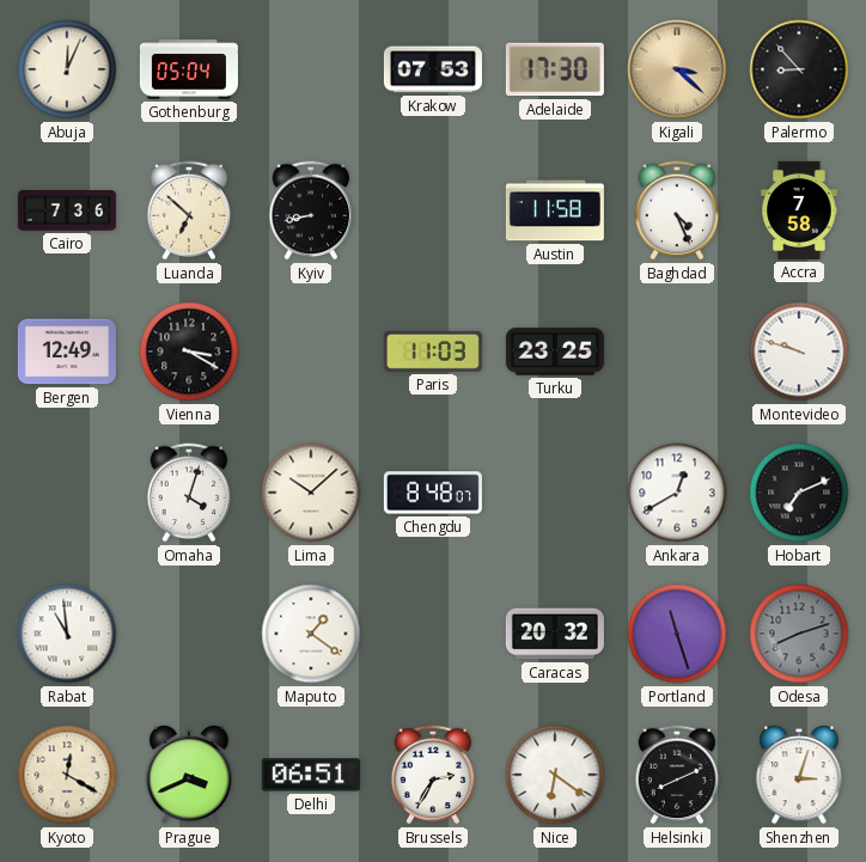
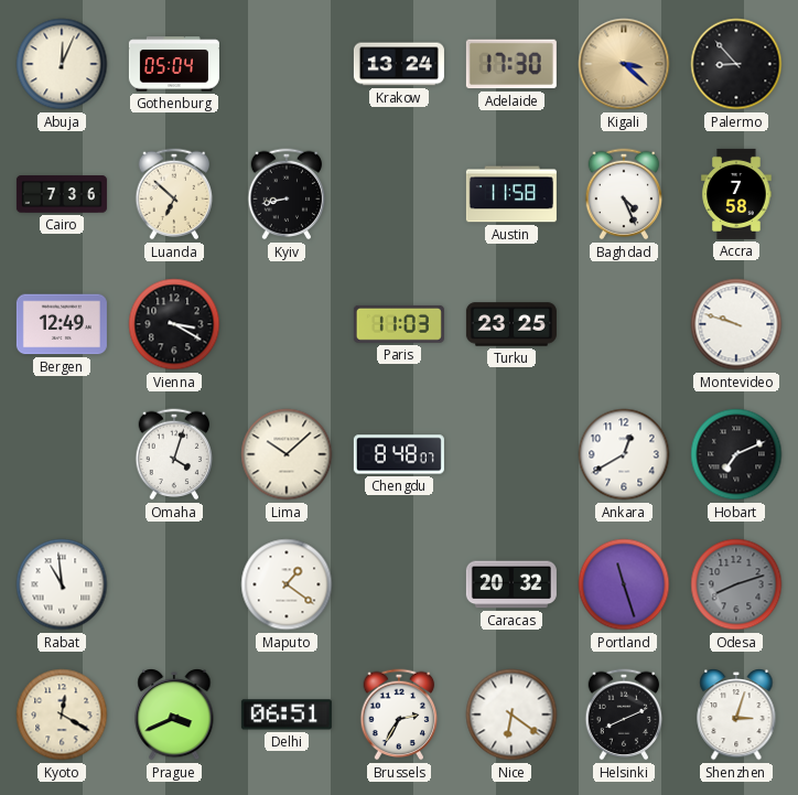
Krakow: 07:53 -> 13:24
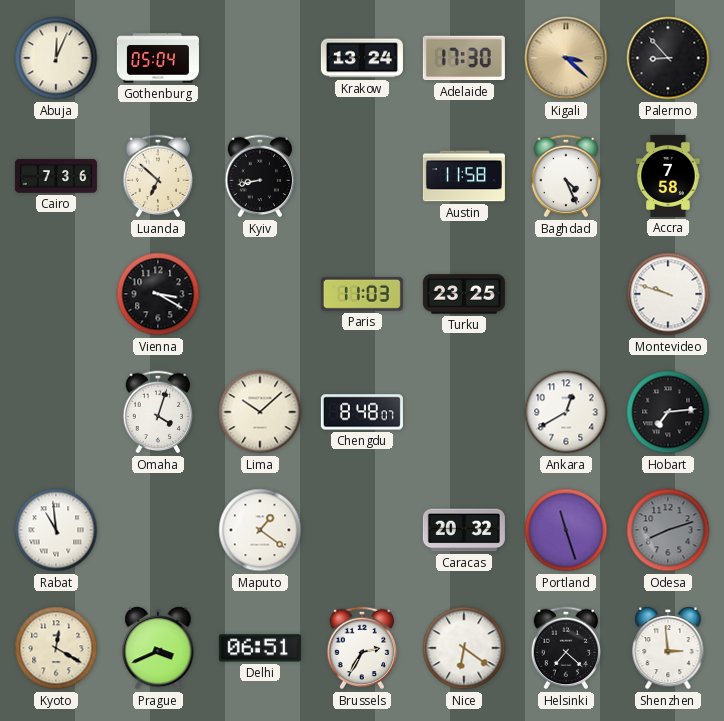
Bergen: 12:49 -> none
Hobart: 7:11 -> 7:14
Helsinki: 8:11 -> 7:22
Shenzhen: 3:03 -> 2:59
